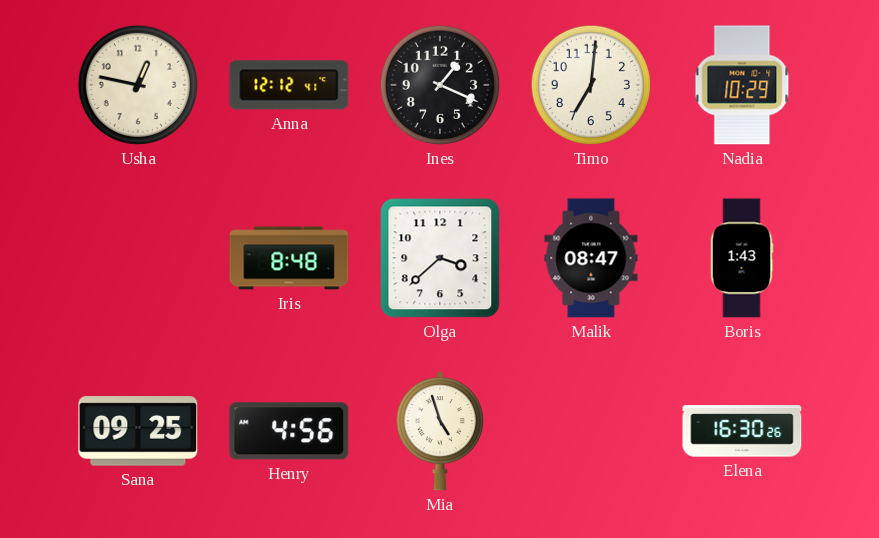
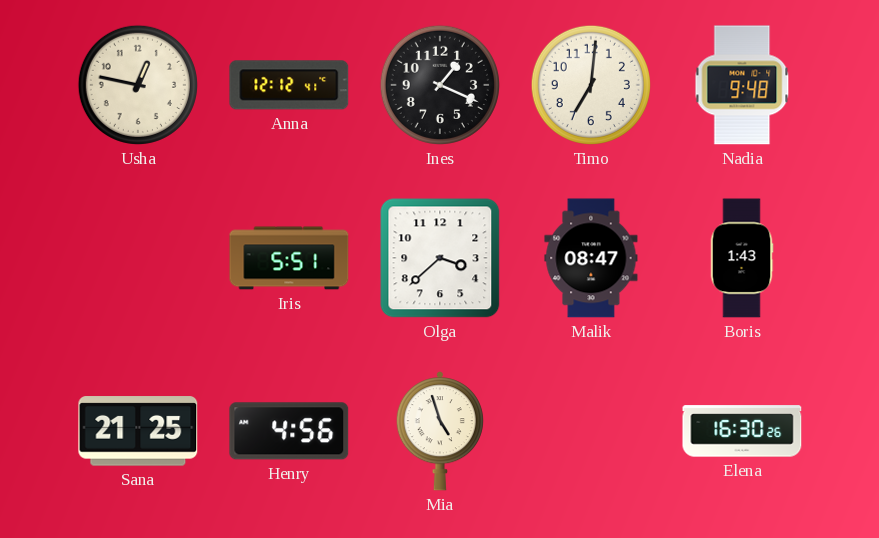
Nadia: 10:29 -> 9:48
Iris: 8:48 -> 5:51
Sana: 09:25 -> 21:25
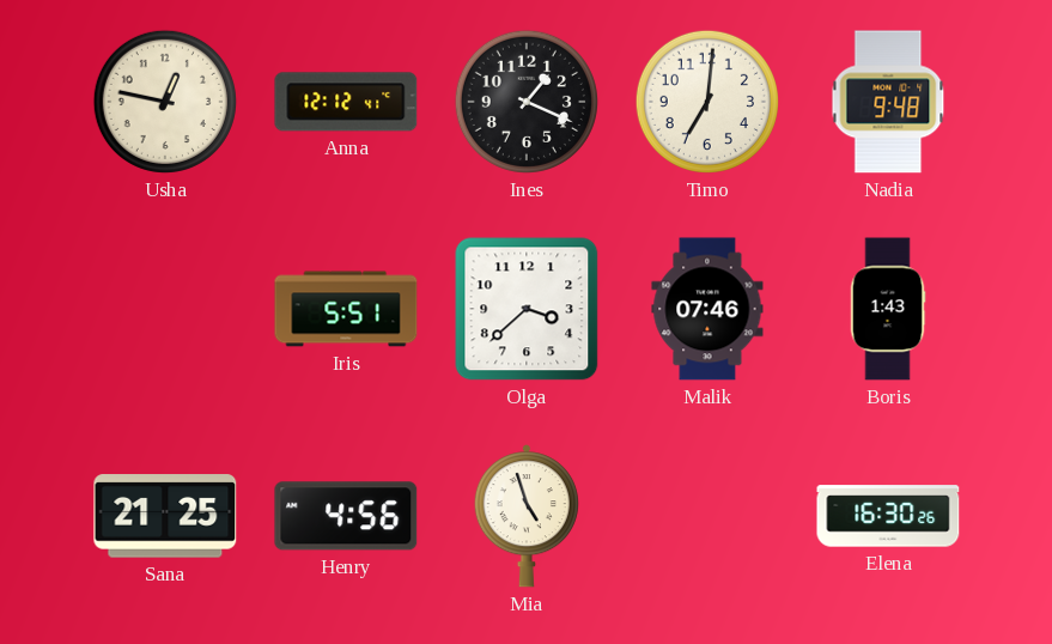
Malik: 08:47 -> 07:46
